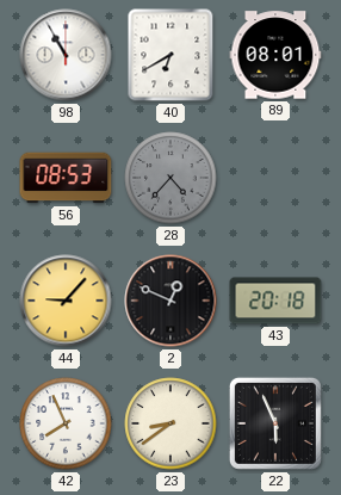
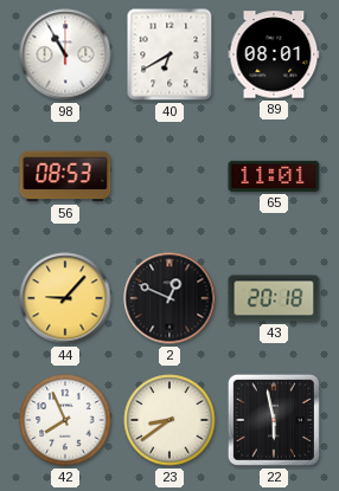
28: 4:37 -> none
65: none -> 11:01
22: 5:56 -> 5:58
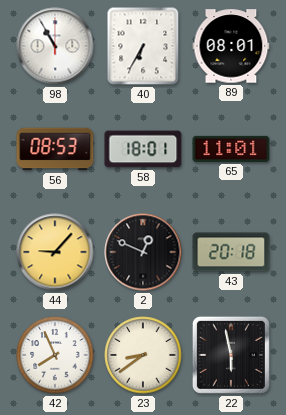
40: 6:40 -> 6:35
58: none -> 18:01
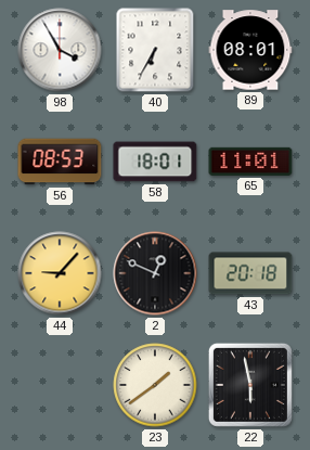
98: 10:55 -> 3:55
42: 7:56 -> none
23: 8:39 -> 1:39
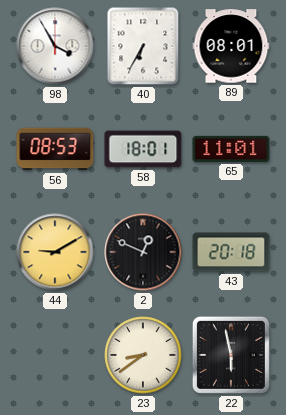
44: 9:07 -> 9:10
23: 1:39 -> 8:39
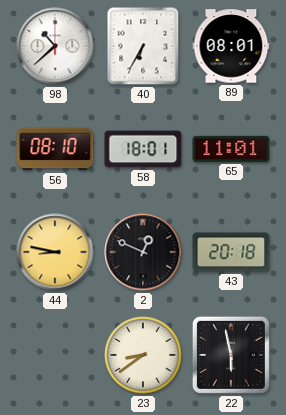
98: 3:55 -> 10:38
56: 08:53 -> 08:10
44: 9:10 -> 8:47
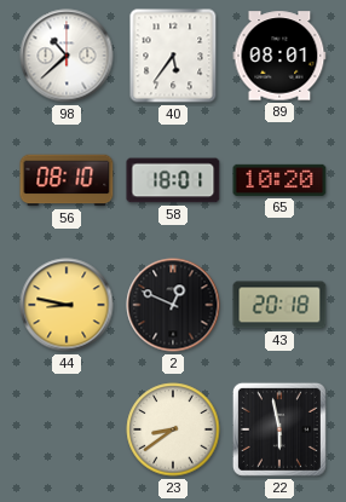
40: 6:35 -> 5:36
65: 11:01 -> 10:20
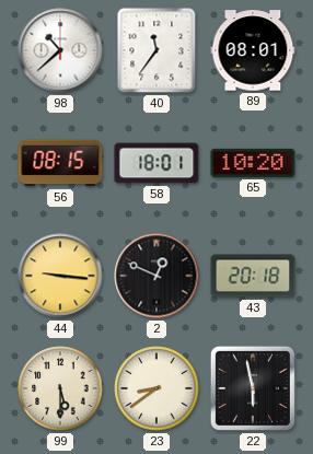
40: 5:36 -> 11:36
56: 08:10 -> 08:15
44: 8:47 -> 9:16
99: none -> 5:30
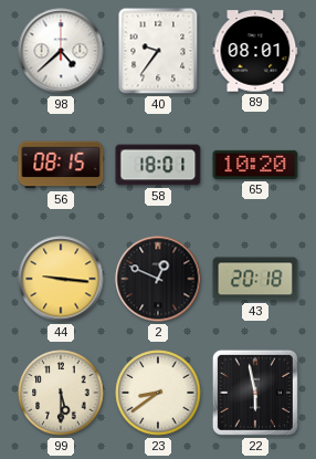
98: 10:38 -> 4:38
40: 11:36 -> 9:36
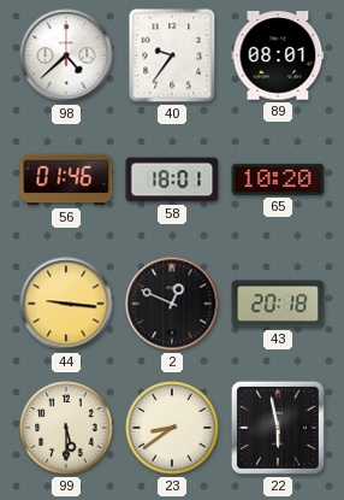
56: 08:15 -> 01:46
